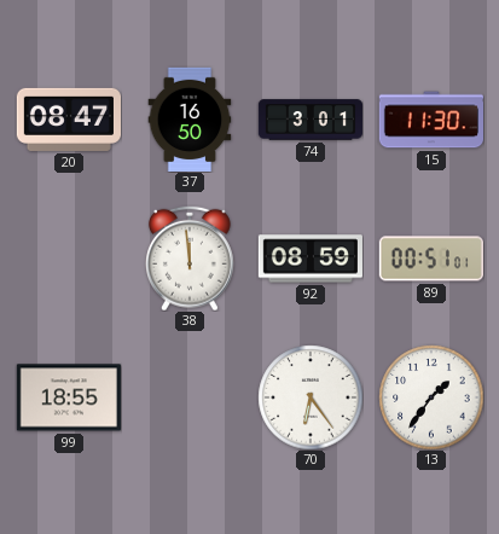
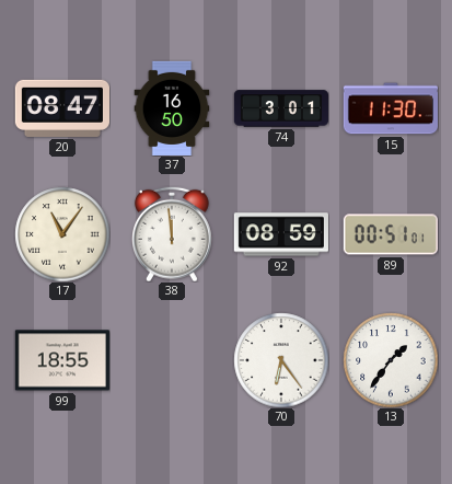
17: none -> 11:06
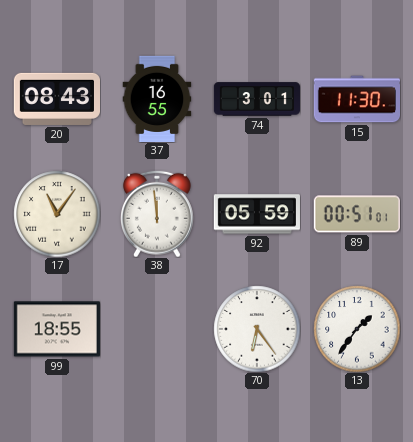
20: 08:47 -> 08:43
37: 16:50 -> 16:55
92: 08:59 -> 05:59
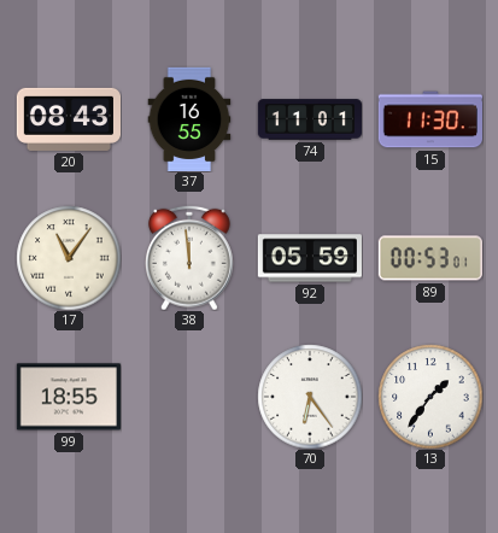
74: 3:01 -> 11:01
89: 00:51 -> 00:53
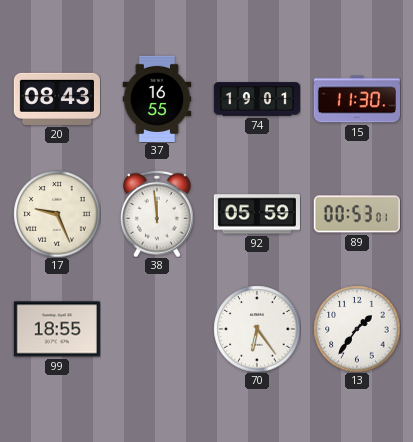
74: 11:01 -> 19:01
17: 11:06 -> 9:26
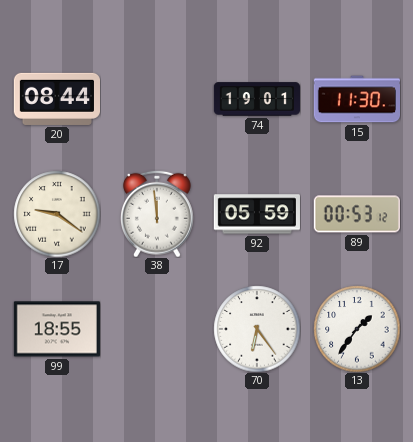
20: 08:43 -> 08:44
37: 16:55 -> none
17: 9:26 -> 9:21
89: 00:53:01 -> 00:53:12
